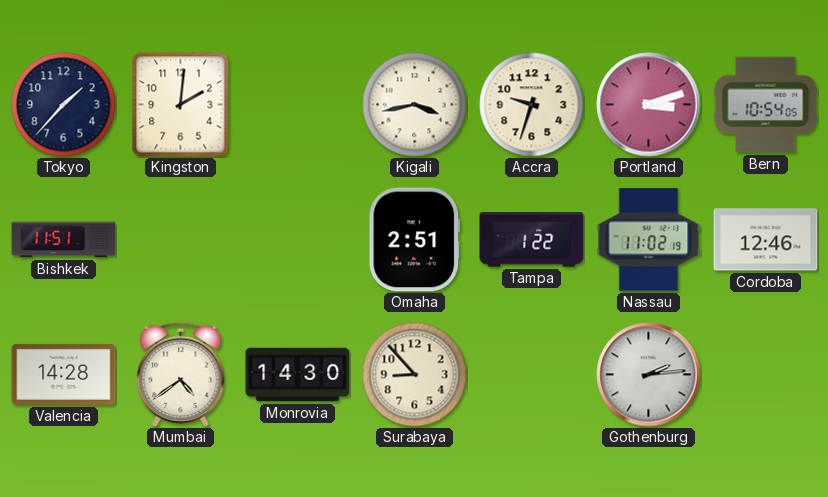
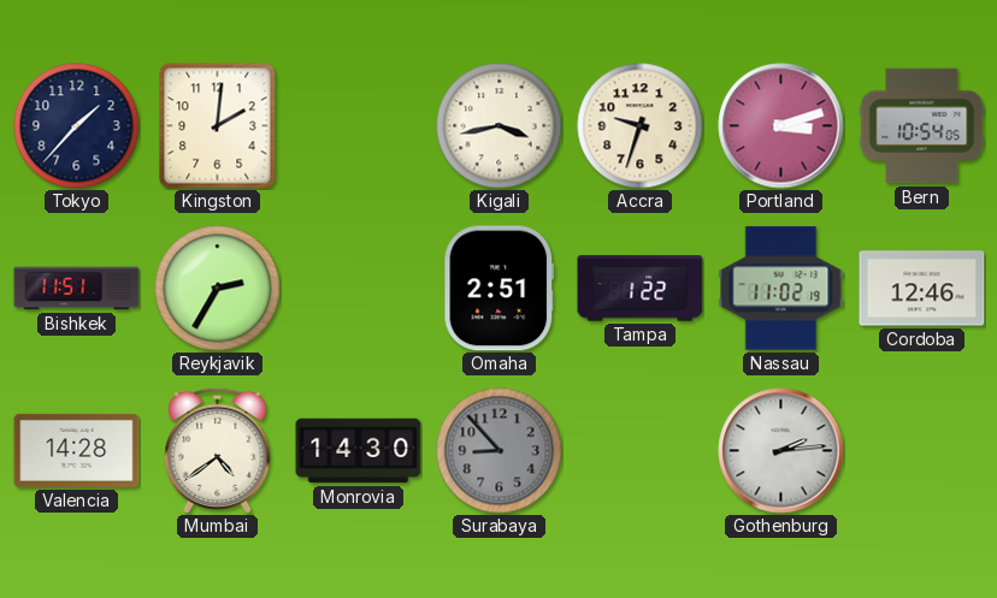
Reykjavik: none -> 2:35
Surabaya dial: cream -> grey
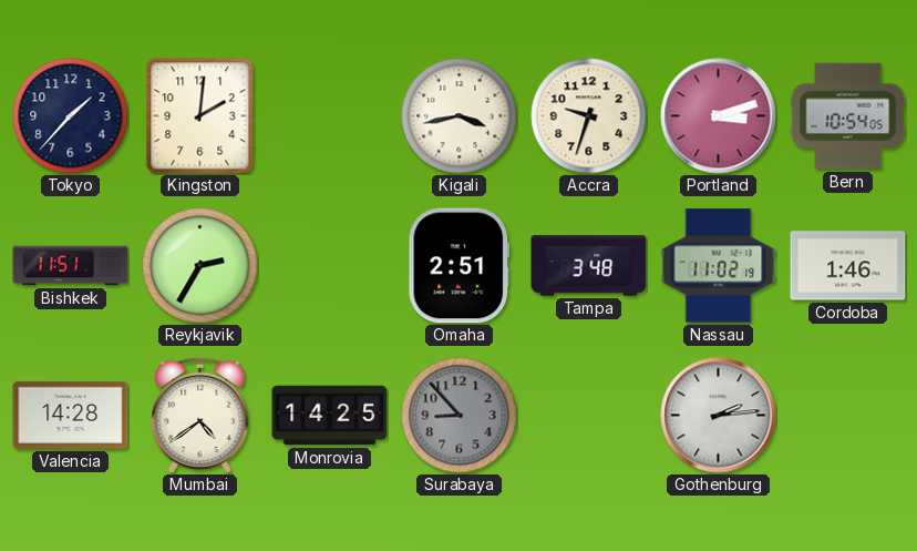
Tampa: 1:22 -> 3:48
Cordoba: 12:46 -> 1:46
Monrovia: 14:30 -> 14:25
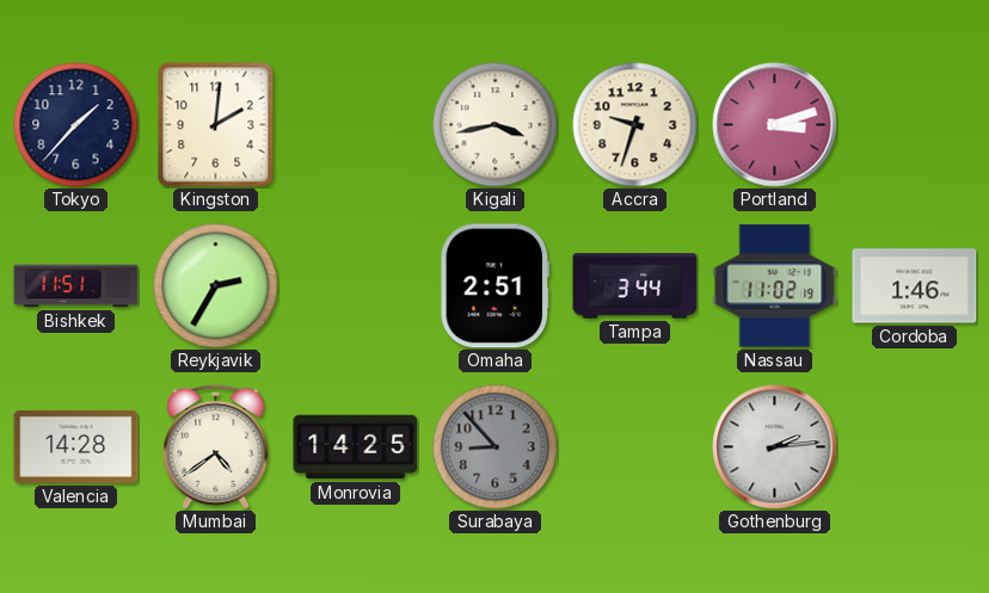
Bern: 10:54 -> none
Tampa: 3:48 -> 3:44
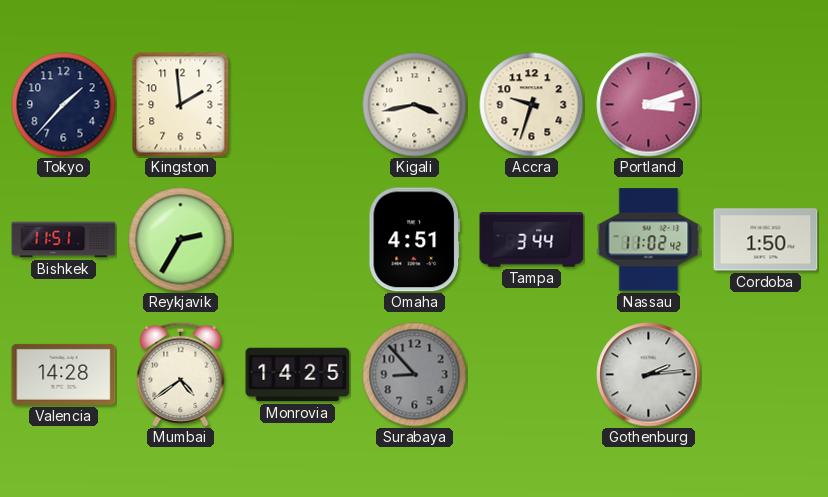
Kingston: 2:01 -> 1:59
Omaha: 2:51 -> 4:51
Nassau: 11:02:19 -> 11:02:42
Cordoba: 1:46 -> 1:50
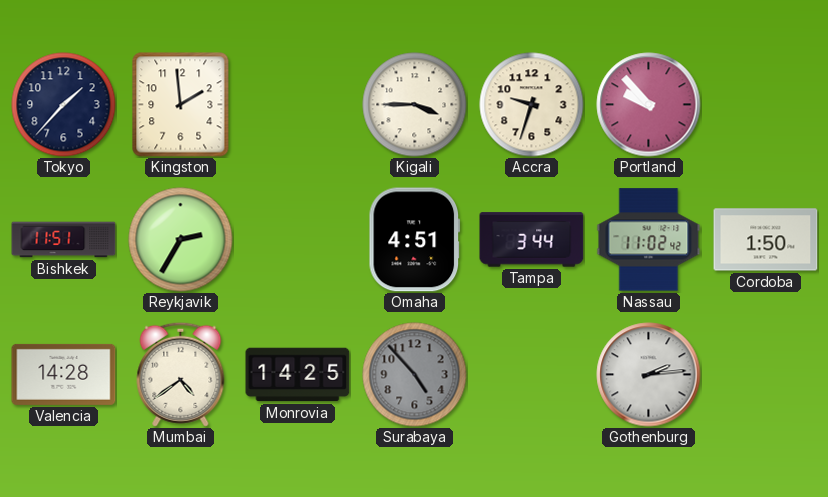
Kigali: 3:43 -> 3:45
Portland: 3:12 -> 9:53
Surabaya: 8:53 -> 4:53
